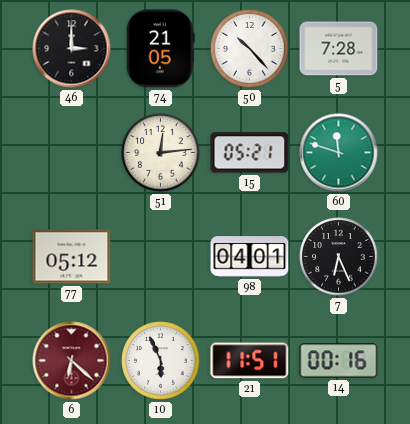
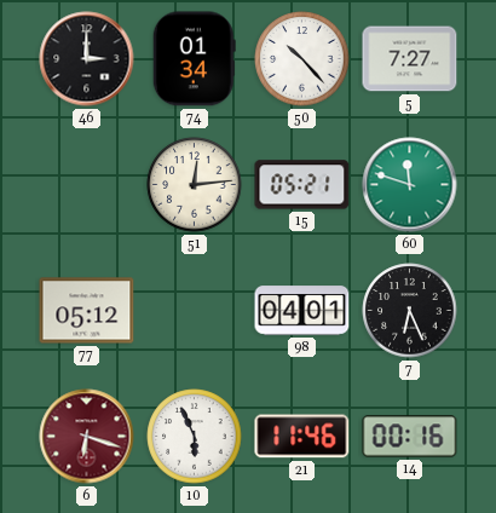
74: 21:05 -> 01:34
5: 7:28 -> 7:27
6: 6:22 -> 6:18
21: 11:51 -> 11:46
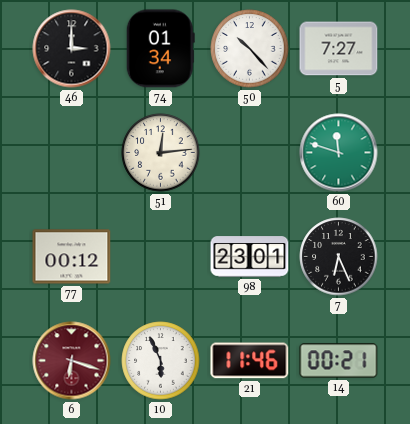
15: 05:21 -> none
77: 05:12 -> 00:12
98: 04:01 -> 23:01
14: 00:16 -> 00:21
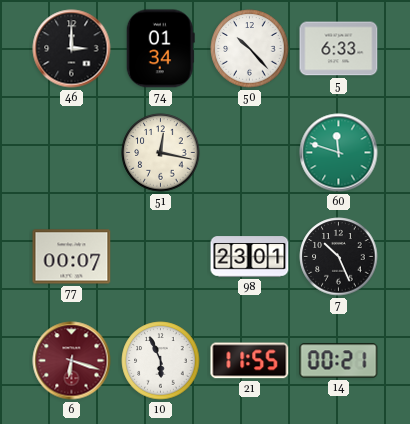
5: 7:27 -> 6:33
51: 12:14 -> 12:17
77: 00:12 -> 00:07
7: 6:26 -> 10:26
21: 11:46 -> 11:55
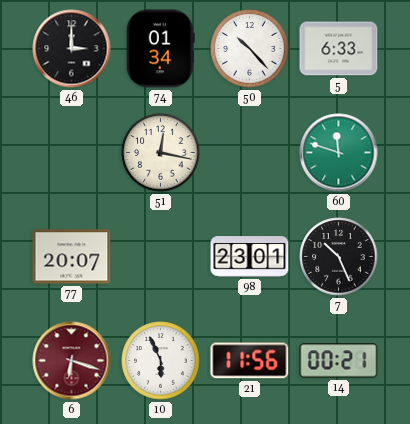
77: 00:07 -> 20:07
21: 11:55 -> 11:56
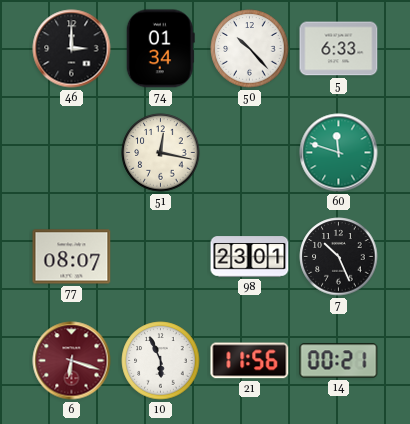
77: 20:07 -> 08:07
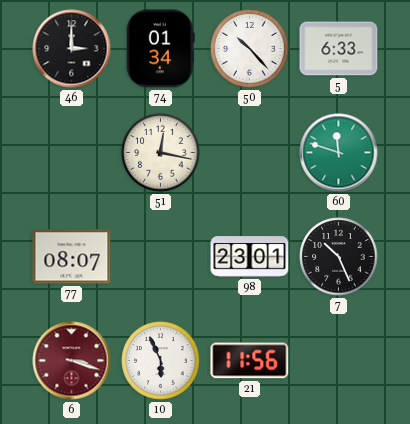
6: 6:18 -> 3:18
14: 00:21 -> none
